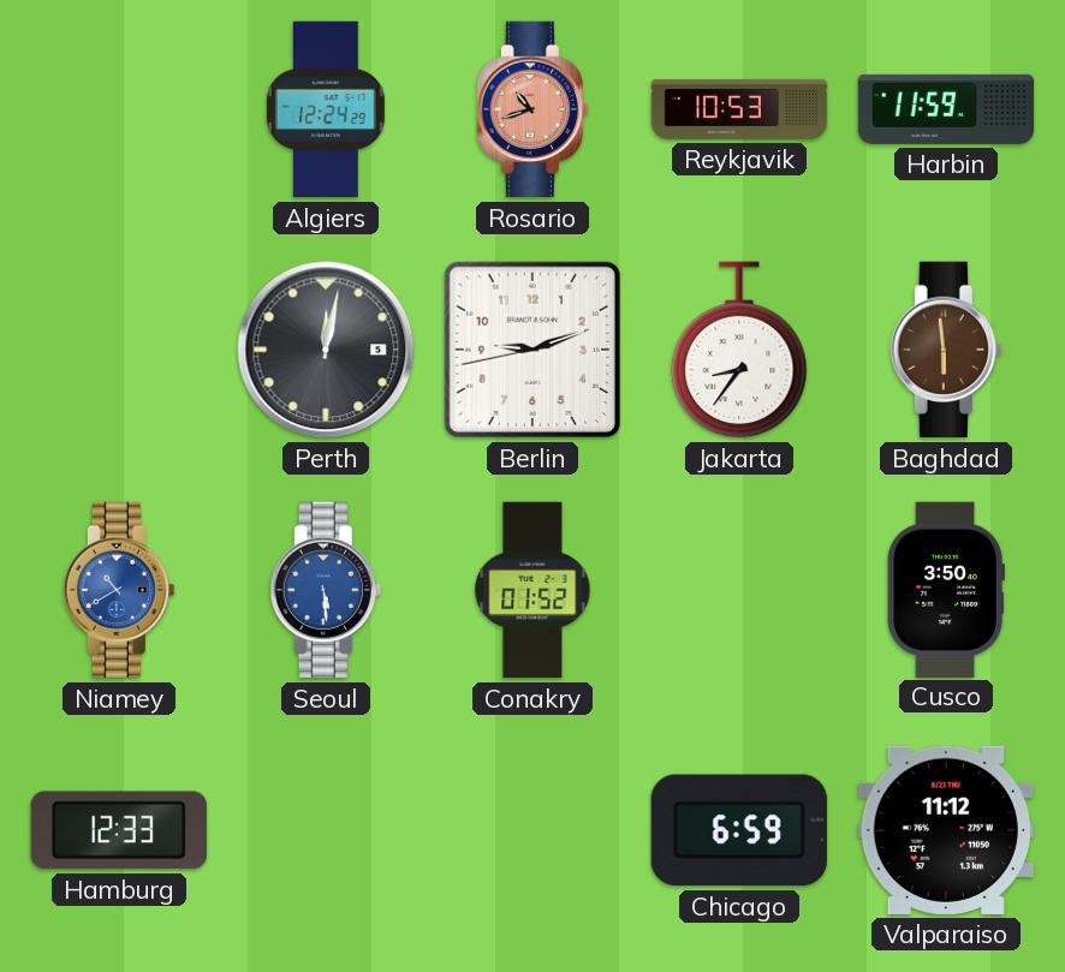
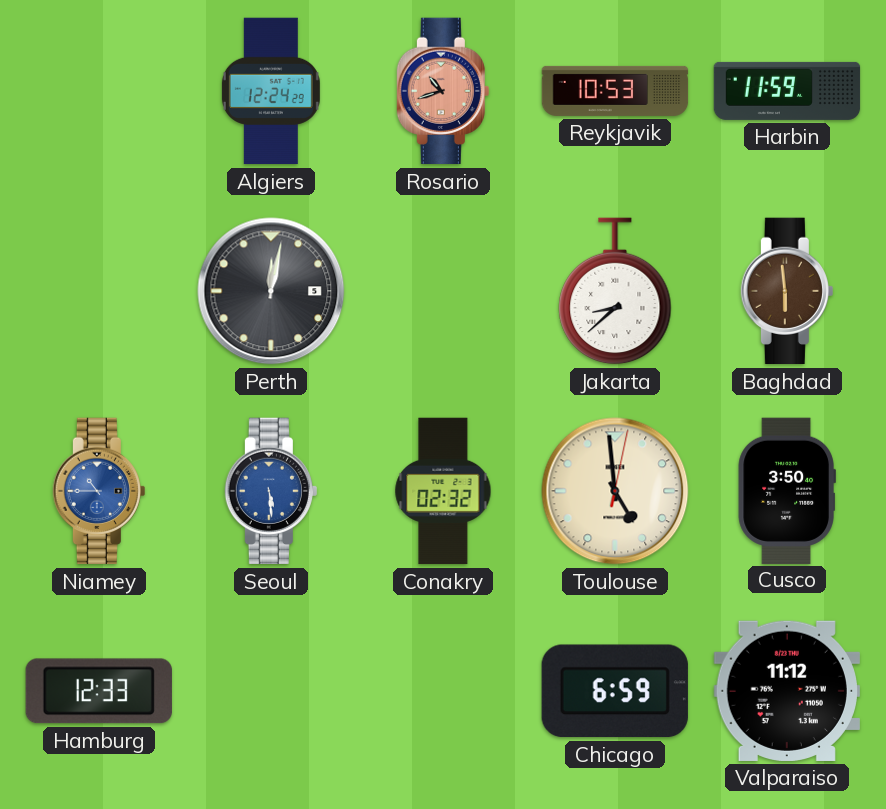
Berlin: 9:11 -> none
Jakarta: 8:36 -> 8:38
Niamey: 10:40 -> 10:45
Conakry: 01:52 -> 02:32
Toulouse: none -> 4:59
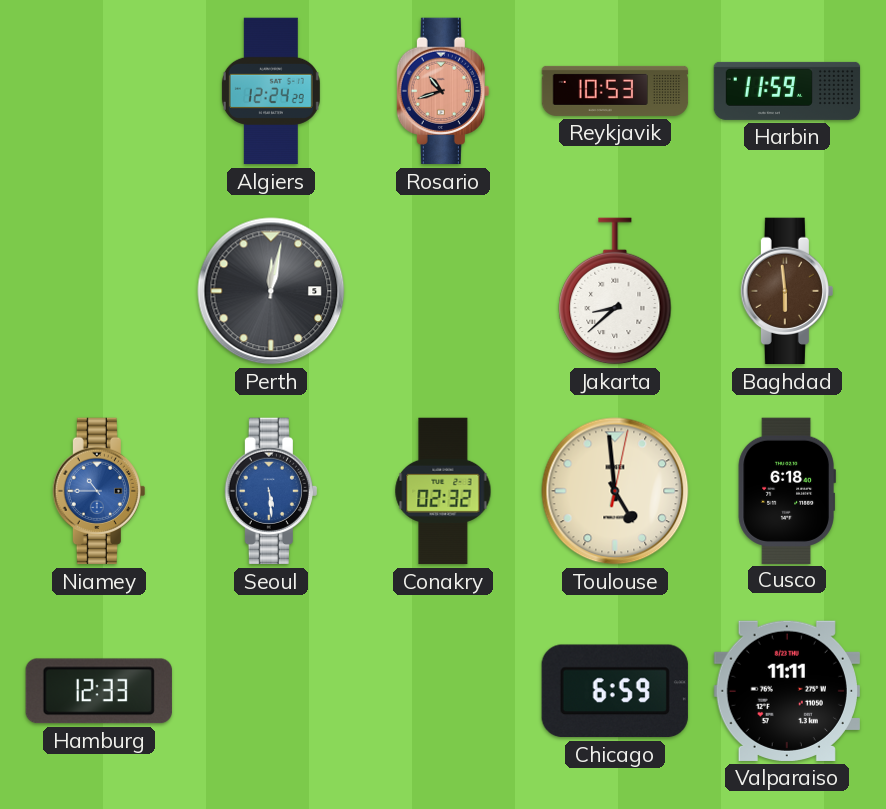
Cusco: 3:50 -> 6:18
Valparaiso: 11:12 -> 11:11
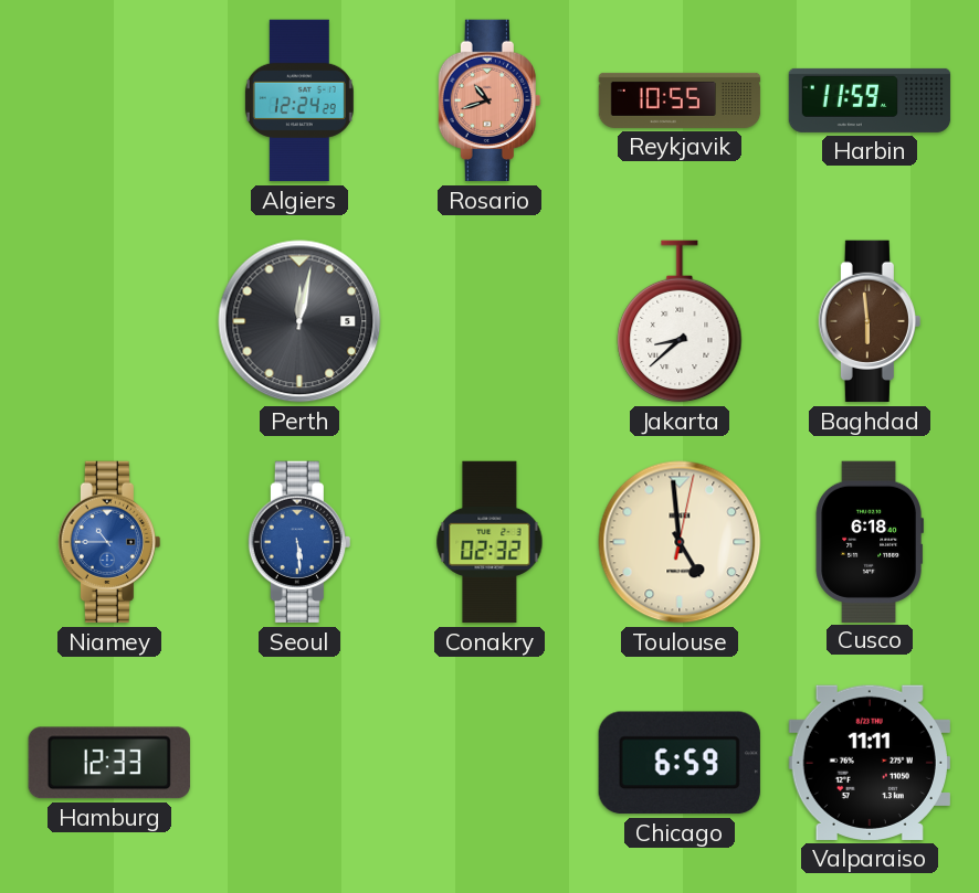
Reykjavik: 10:53 -> 10:55
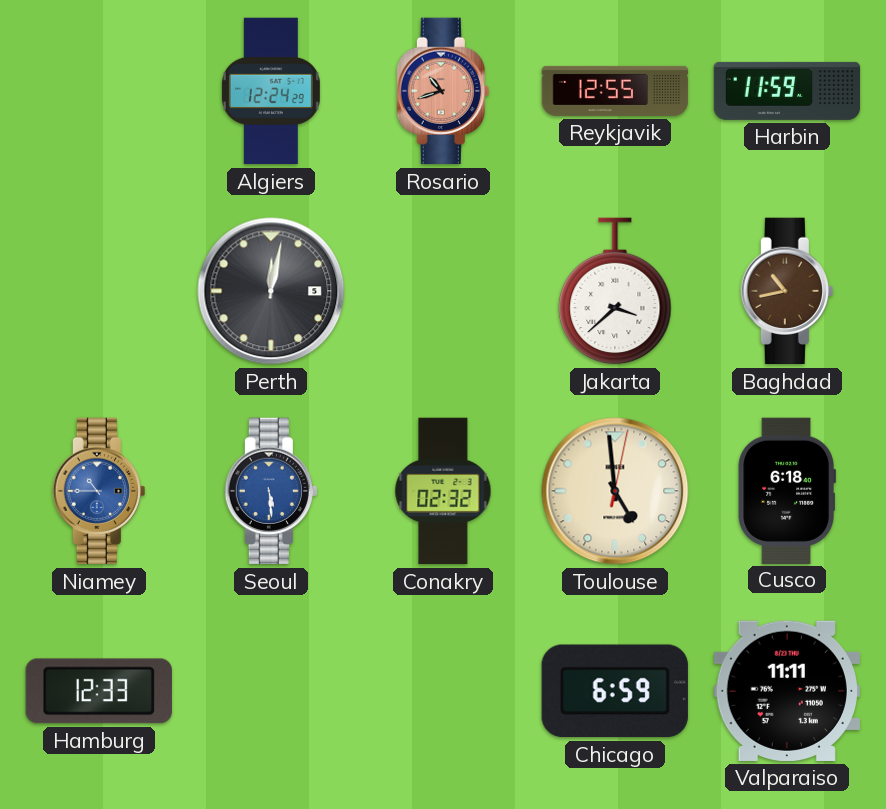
Reykjavik: 10:55 -> 12:55
Jakarta: 8:38 -> 3:38
Baghdad: 5:59 -> 10:43
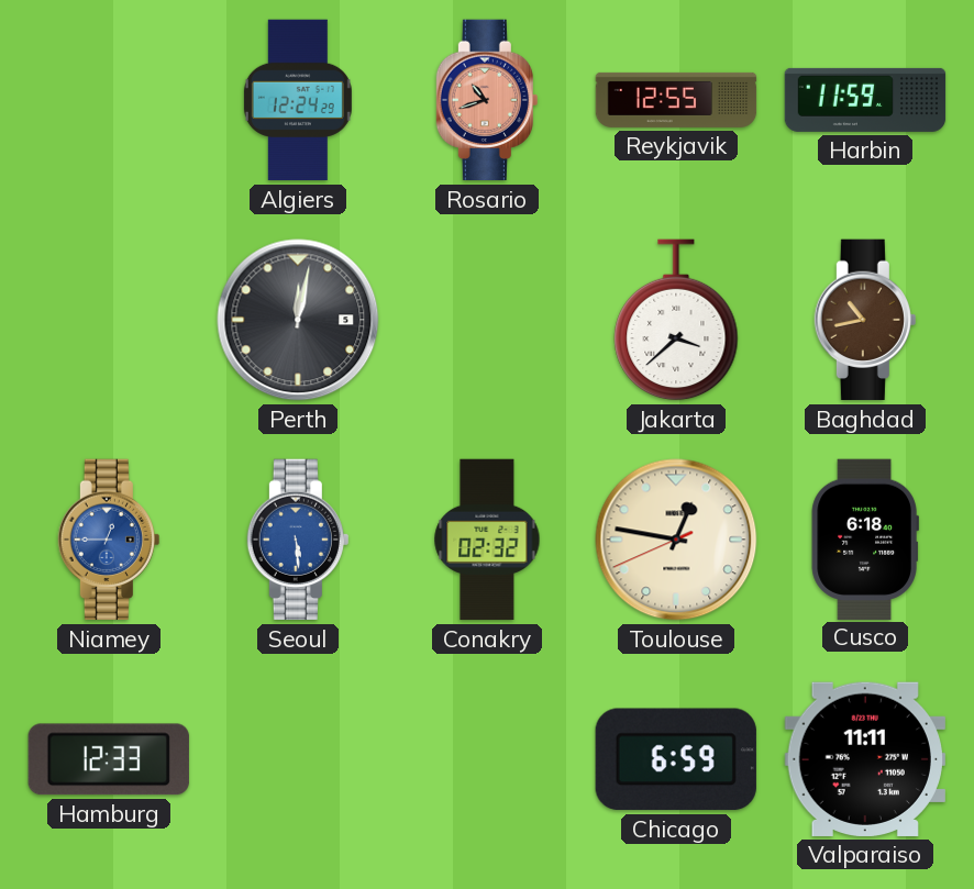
Niamey: 10:45 -> 12:45
Toulouse: 4:59 -> 12:46
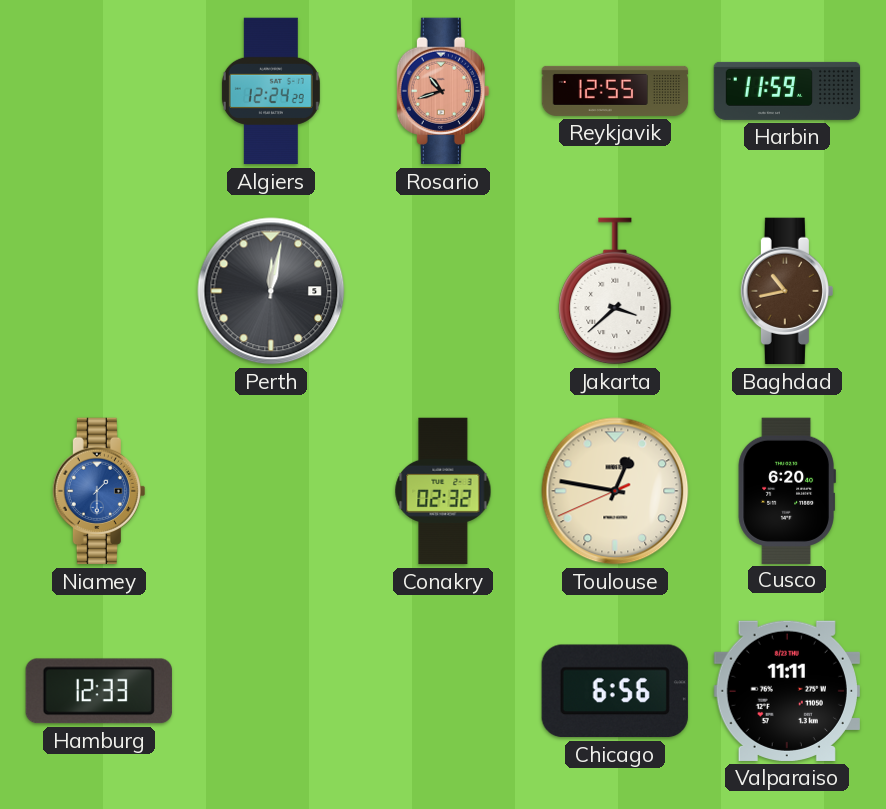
Niamey: 12:45 -> 1:30
Seoul: 5:29 -> none
Cusco: 6:18 -> 6:20
Chicago: 6:59 -> 6:56
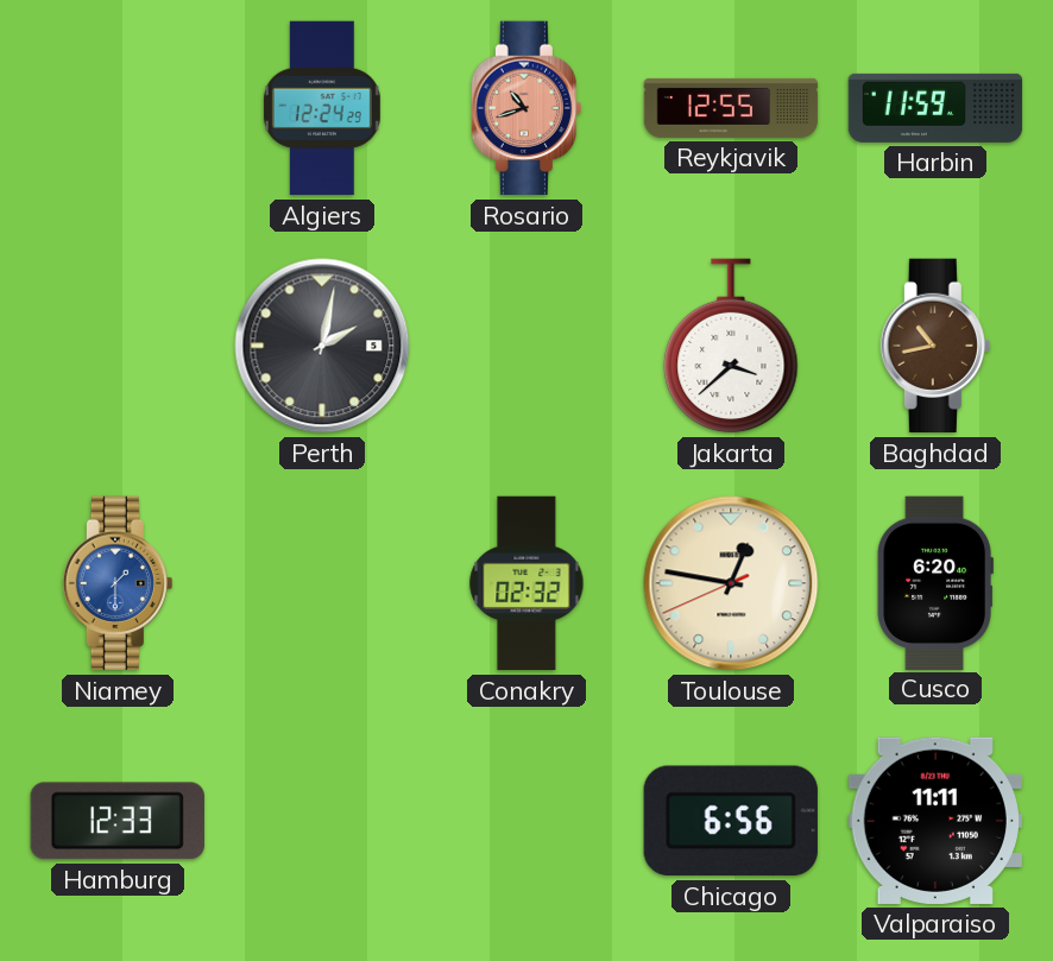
Perth: 12:02 -> 2:02
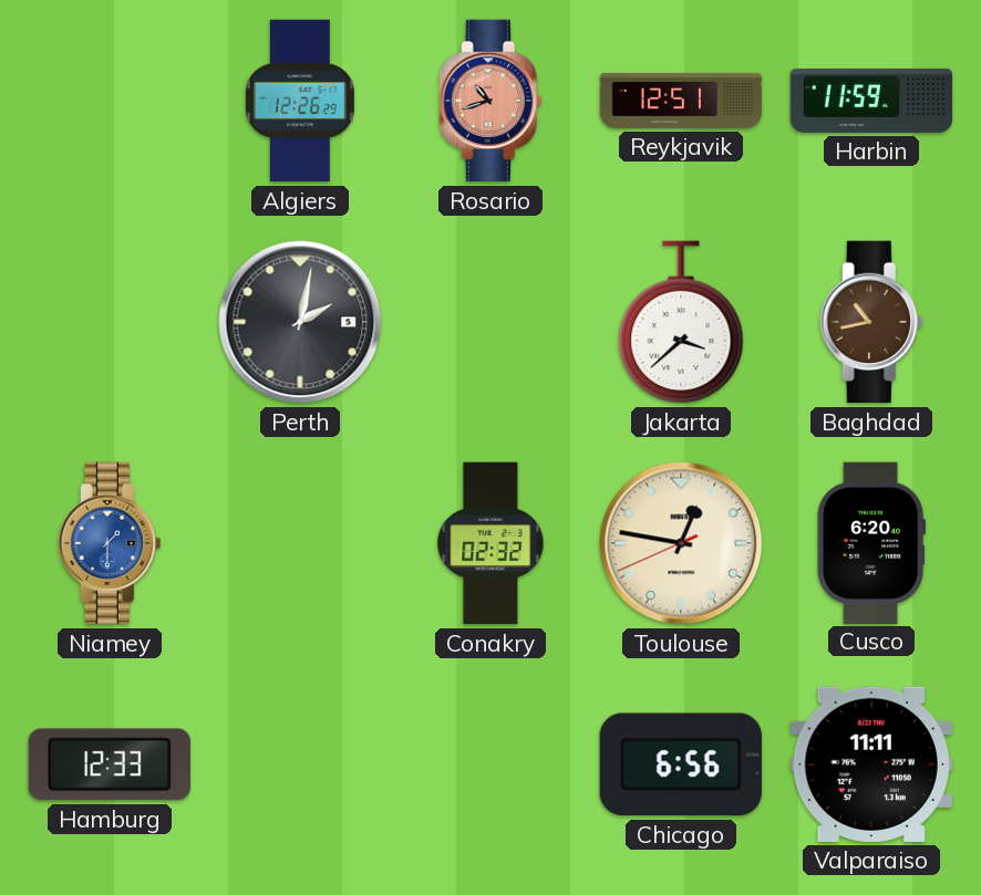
Algiers: 12:24 -> 12:26
Reykjavik: 12:55 -> 12:51
